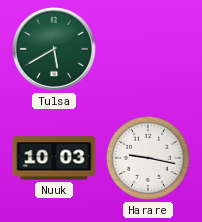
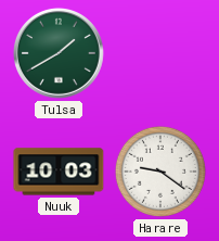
Tulsa: 5:40 -> 1:40
Harare: 9:17 -> 9:21
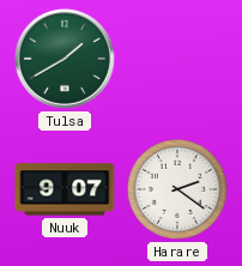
Nuuk: 10:03 -> 9:07
Harare: 9:21 -> 2:21
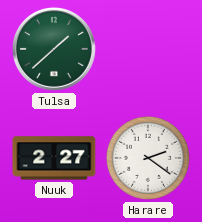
Tulsa: 1:40 -> 1:38
Nuuk: 9:07 -> 2:27
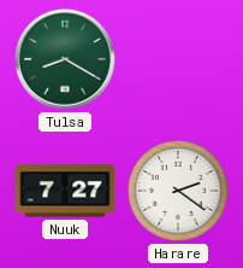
Tulsa: 1:38 -> 8:20
Nuuk: 2:27 -> 7:27
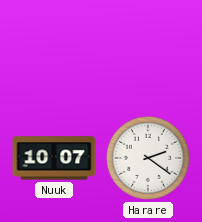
Tulsa: 8:20 -> none
Nuuk: 7:27 -> 10:07
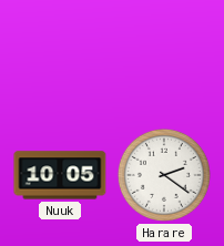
Nuuk: 10:07 -> 10:05
